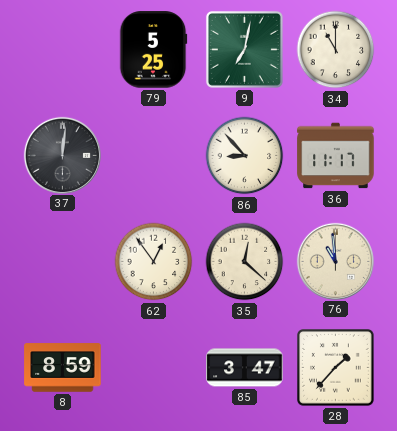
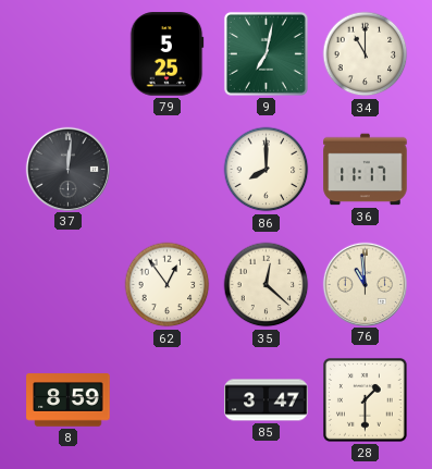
86: 8:53 -> 8:00
28: 1:37 -> 1:30
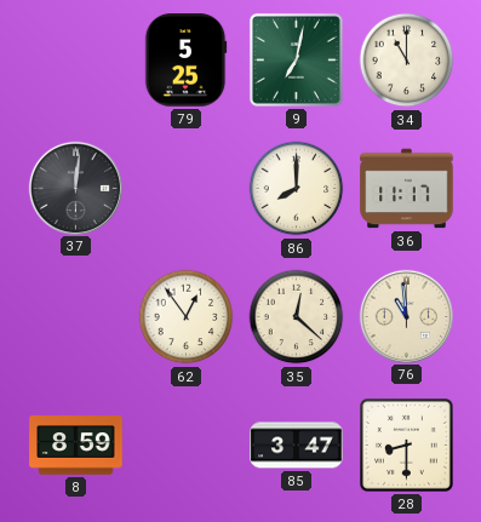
28: 1:30 -> 8:30
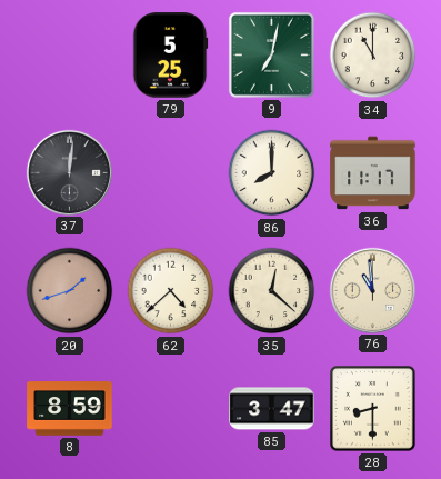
20: none -> 1:42
62: 12:54 -> 4:38
